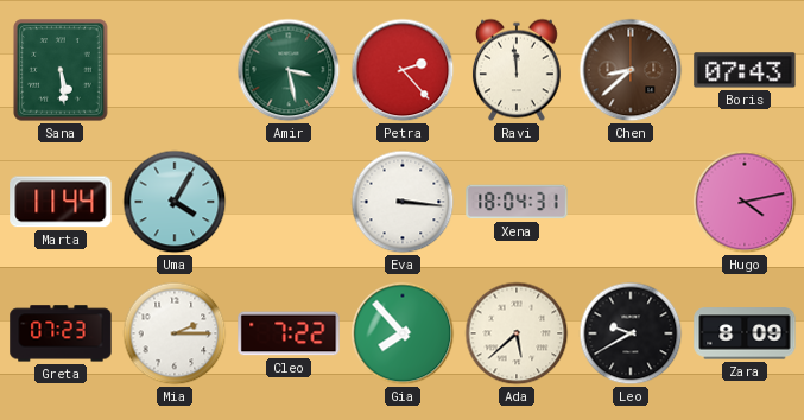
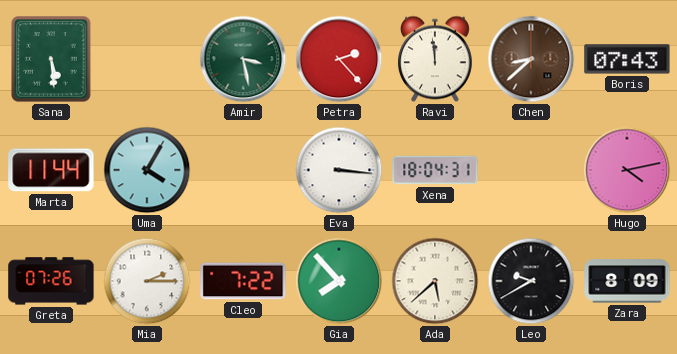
Greta: 07:23 -> 07:26
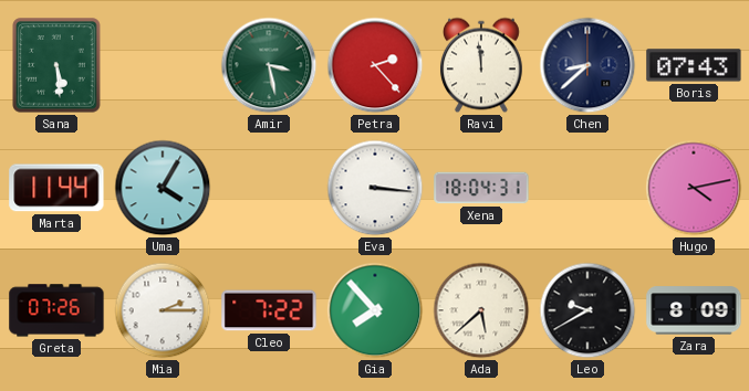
Chen dial: brown -> navy
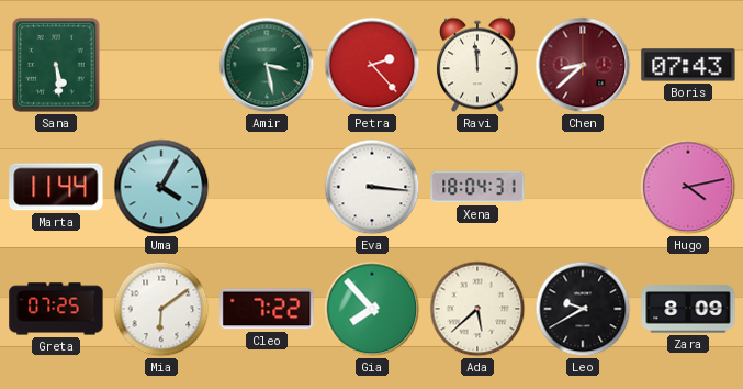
Chen dial: navy -> burgundy
Greta: 07:26 -> 07:25
Mia: 2:15 -> 6:09
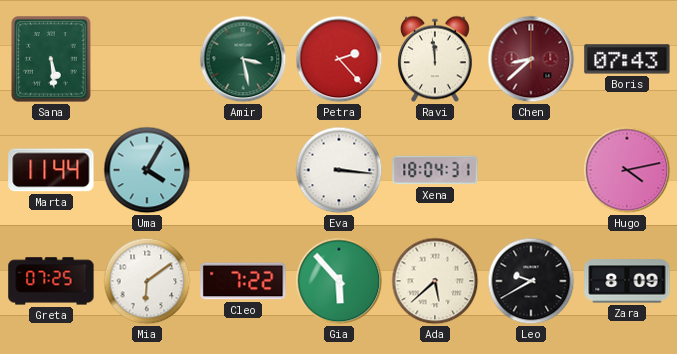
Gia: 7:53 -> 5:53
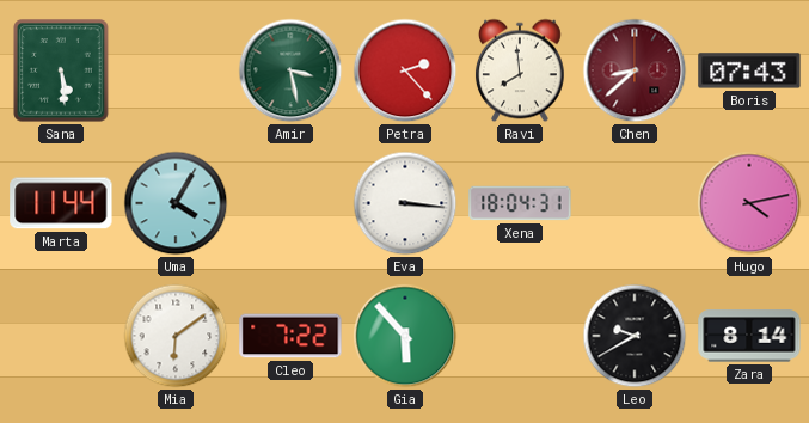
Ravi: 11:59 -> 7:59
Greta: 07:25 -> none
Ada: 5:38 -> none
Zara: 8:09 -> 8:14
